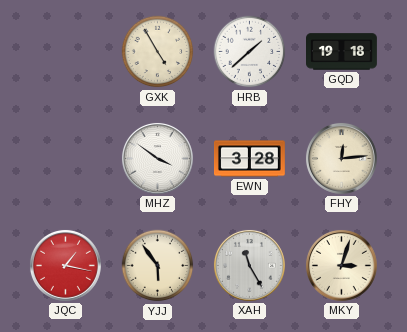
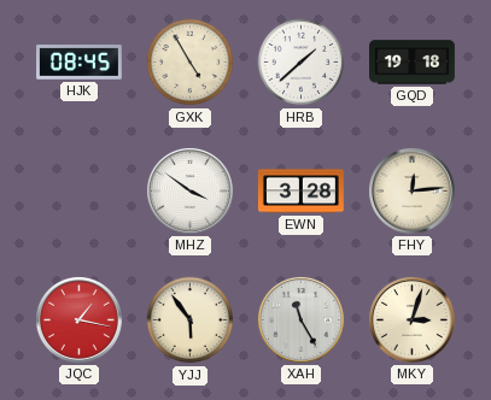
HJK: none -> 08:45
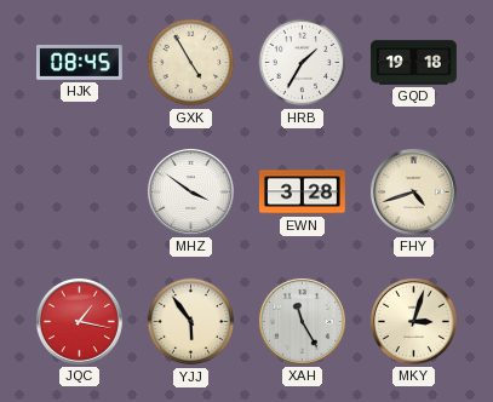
HRB: 1:38 -> 1:35
FHY: 12:14 -> 4:42
